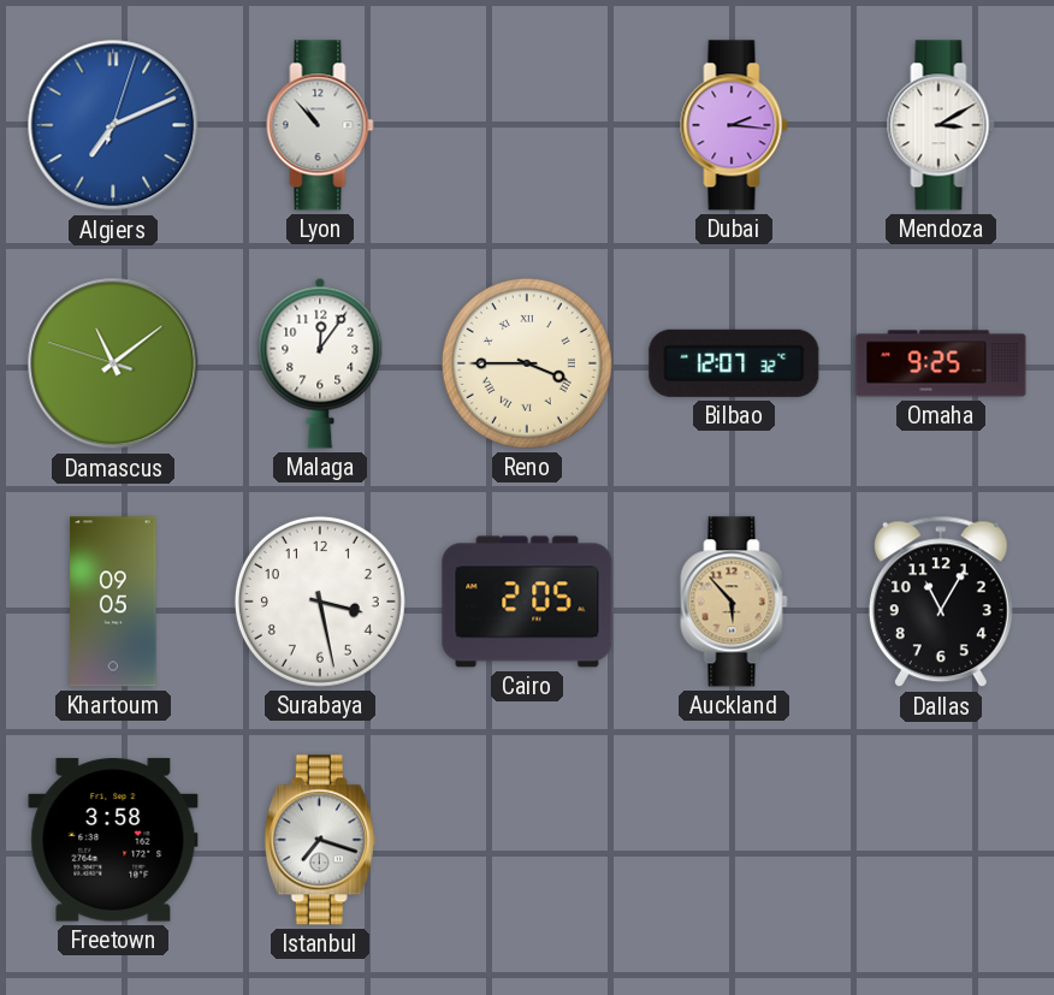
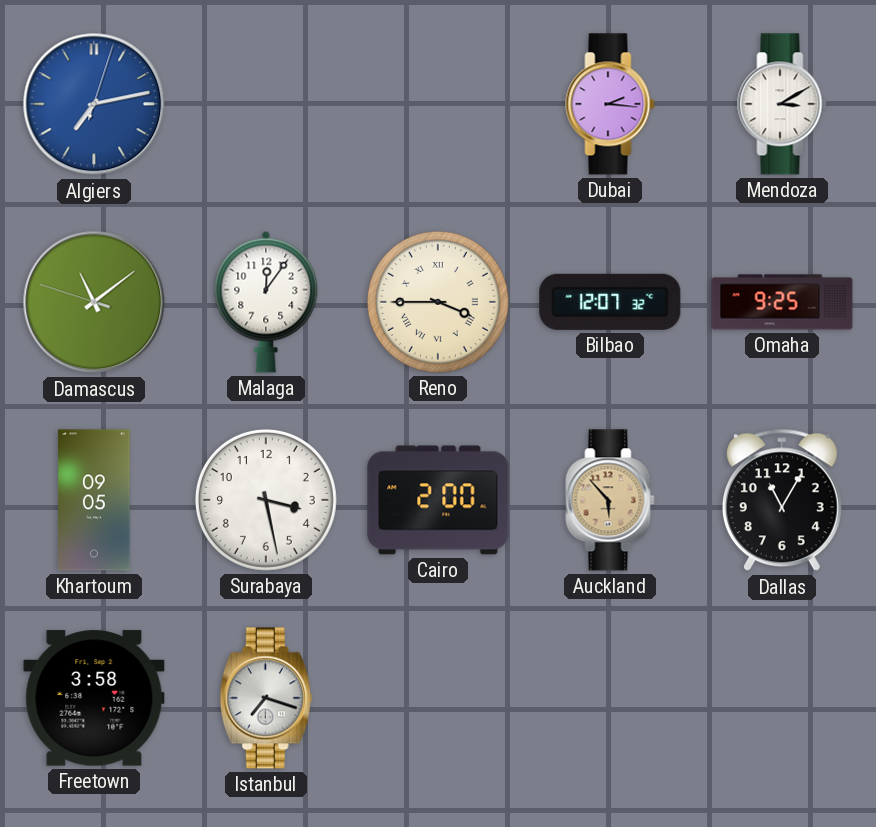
Algiers: 7:11 -> 7:13
Lyon: 10:53 -> none
Cairo: 2:05 -> 2:00
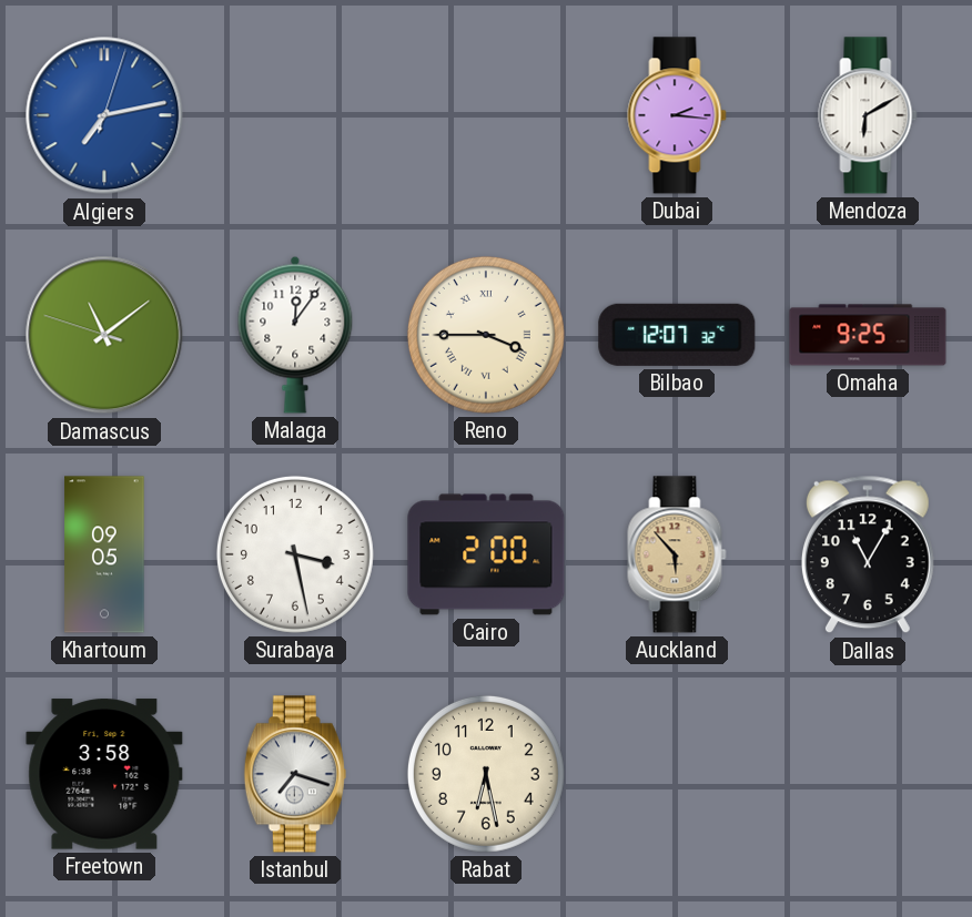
Mendoza: 3:10 -> 6:10
Rabat: none -> 6:28
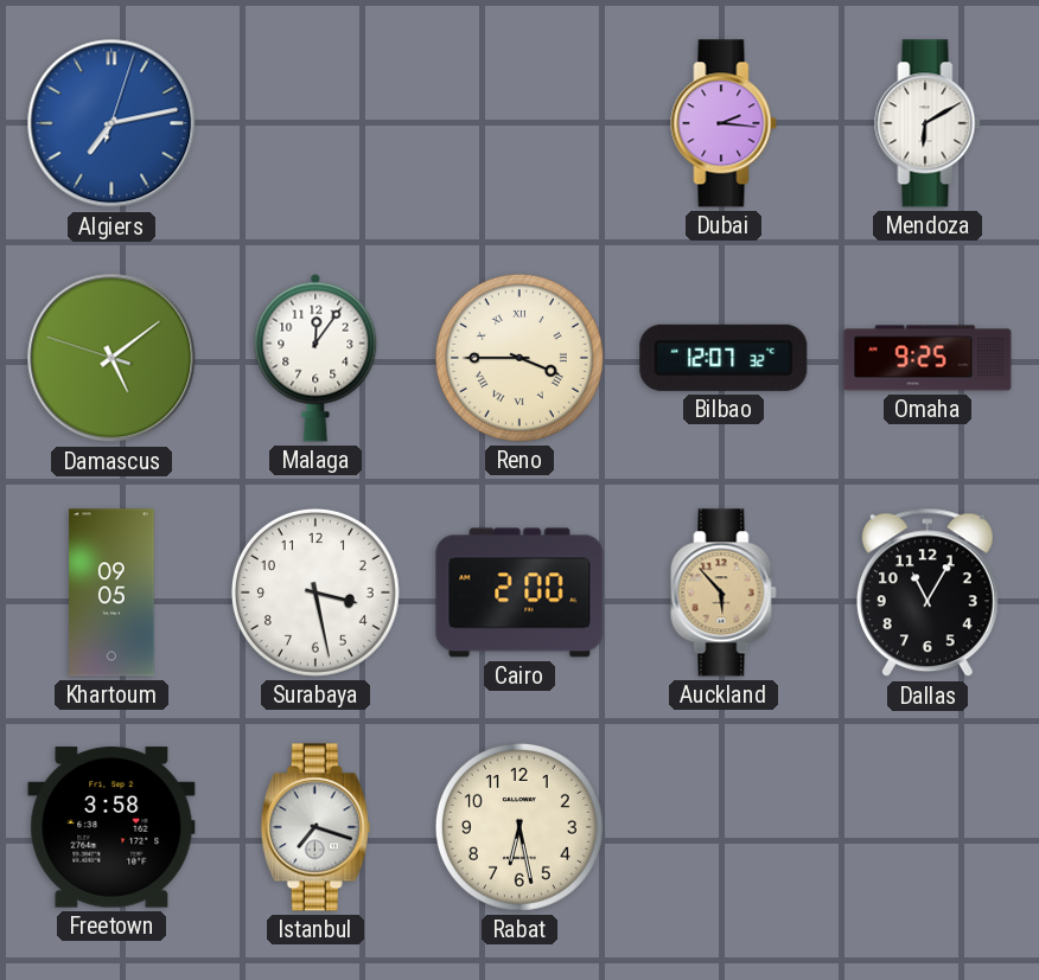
Damascus: 11:08 -> 5:08
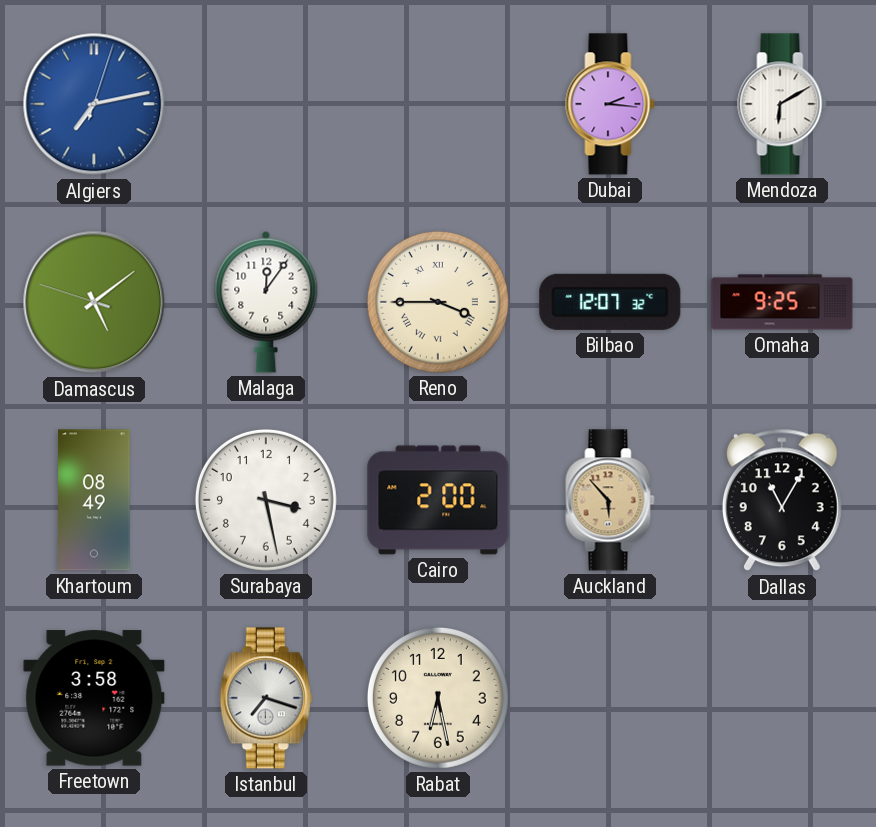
Khartoum: 09:05 -> 08:49
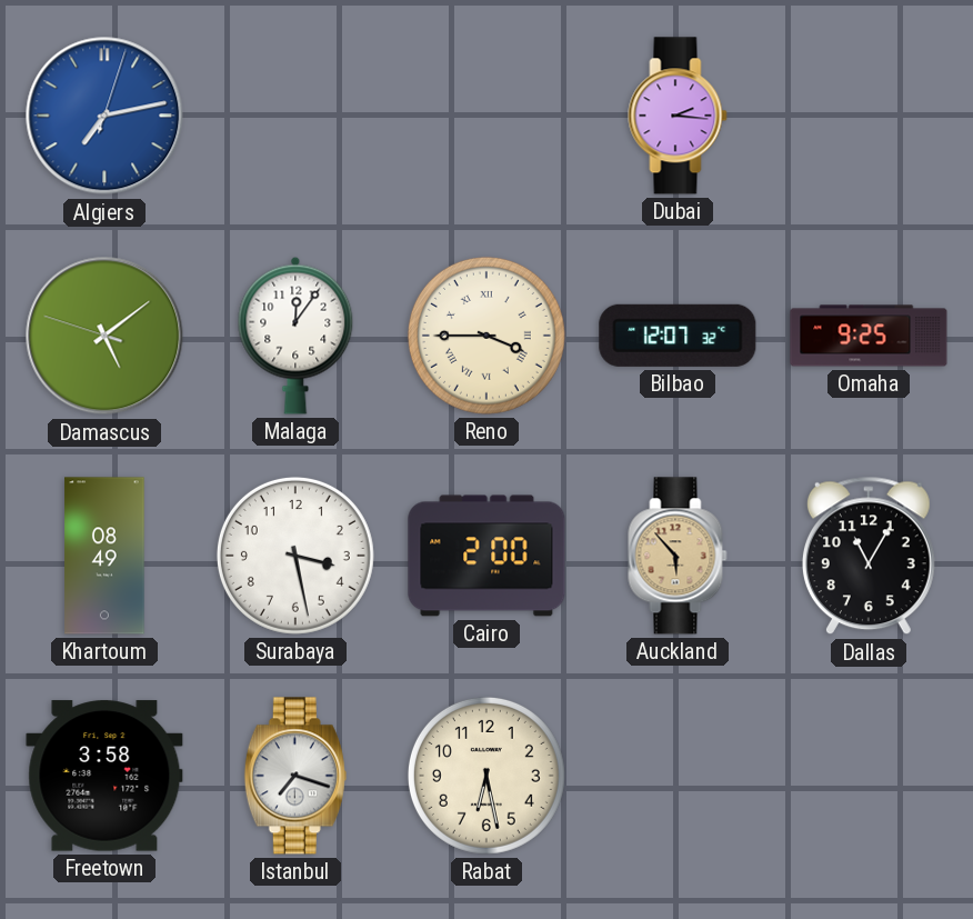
Mendoza: 6:10 -> none
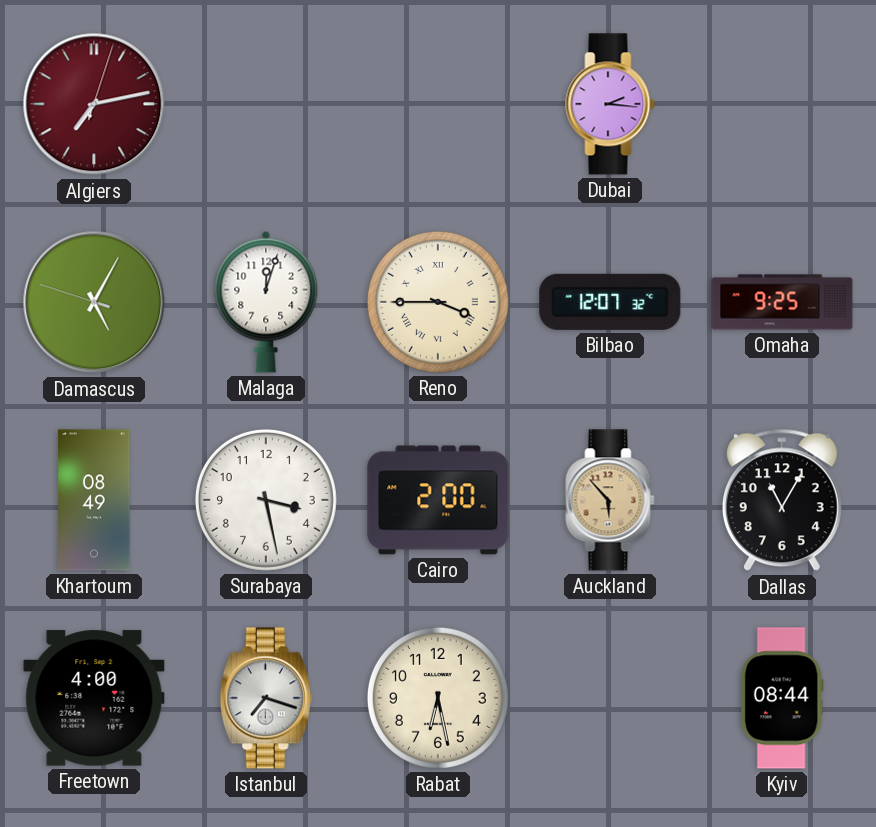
Algiers dial: blue -> burgundy
Damascus: 5:08 -> 5:04
Malaga: 12:06 -> 12:03
Freetown: 3:58 -> 4:00
Kyiv: none -> 08:44
